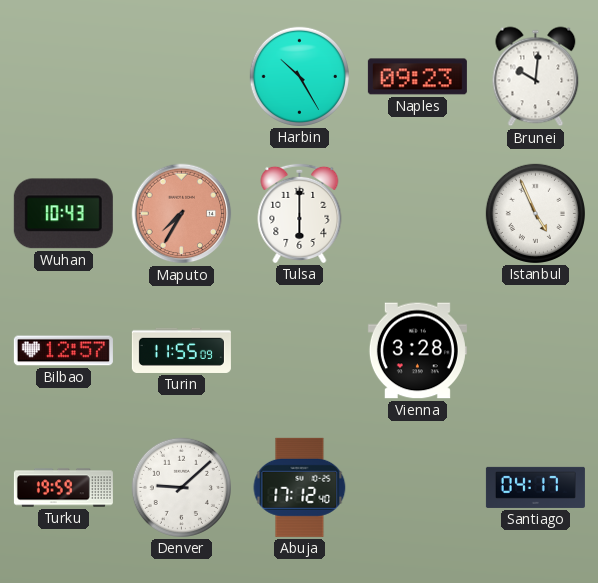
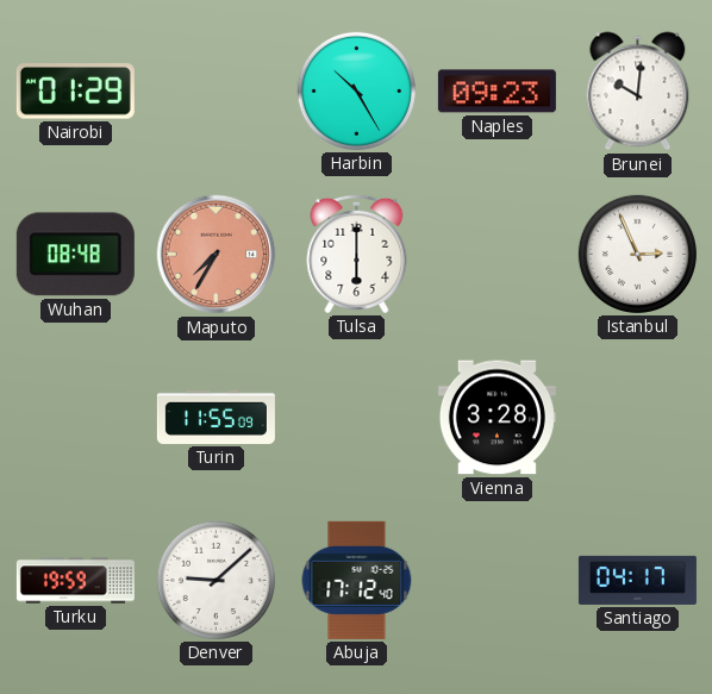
Nairobi: none -> 01:29
Wuhan: 10:43 -> 08:48
Istanbul: 4:56 -> 2:56
Bilbao: 12:57 -> none
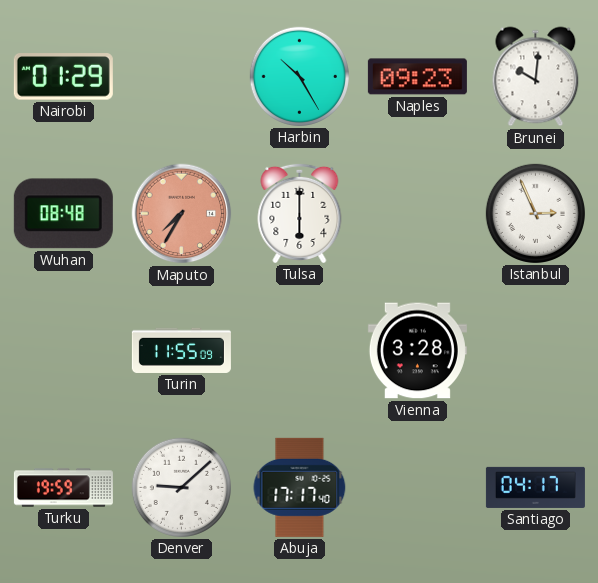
Abuja: 17:12 -> 17:17
